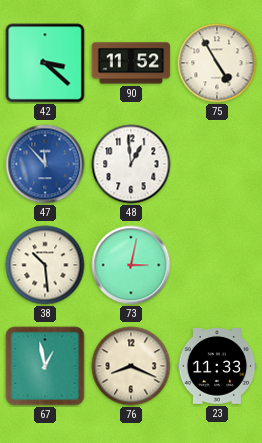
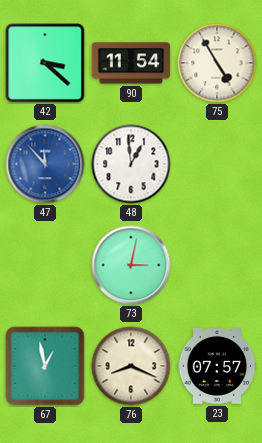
90: 11:52 -> 11:54
38: 10:29 -> none
23: 11:33 -> 07:57
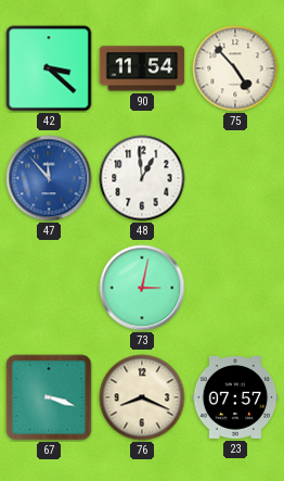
75: 4:55 -> 4:53
67: 12:58 -> 3:18
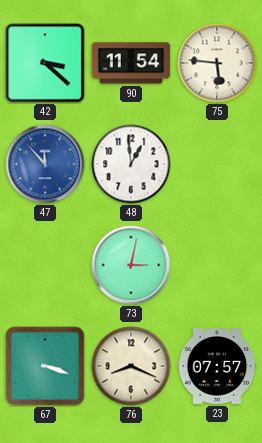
75: 4:53 -> 5:46
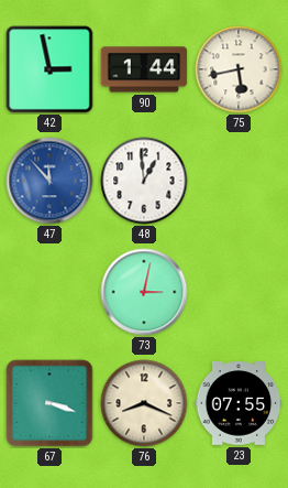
42: 3:22 -> 2:58
90: 11:54 -> 1:44
75: 5:46 -> 5:43
23: 07:57 -> 07:55
